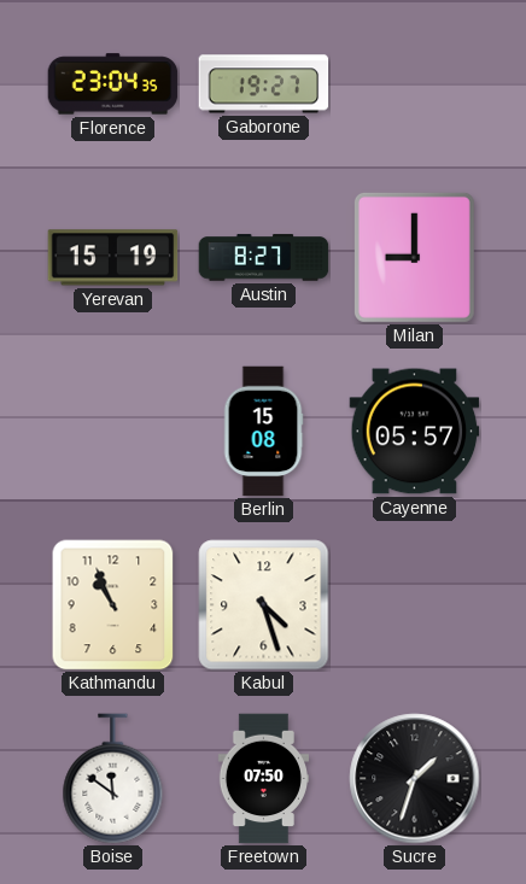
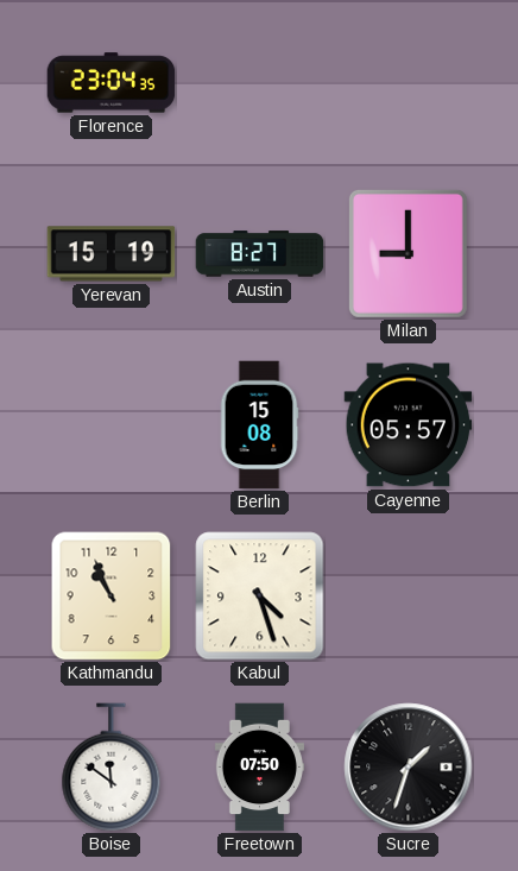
Gaborone: 19:27 -> none
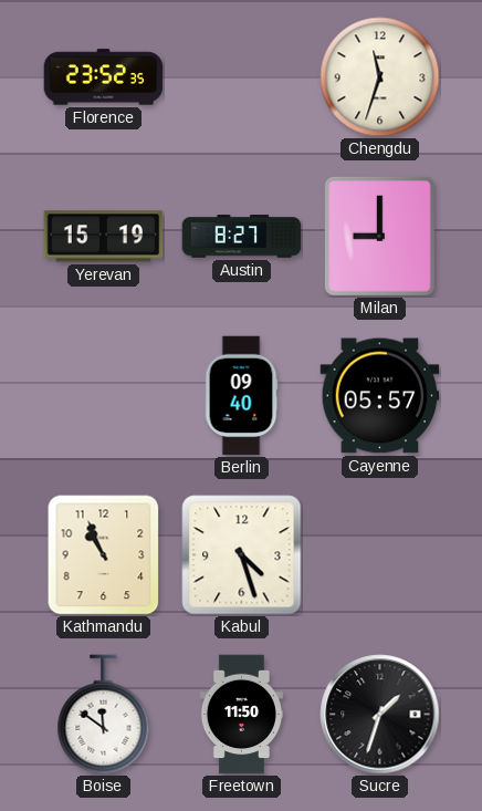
Florence: 23:04 -> 23:52
Chengdu: none -> 11:33
Berlin: 15:08 -> 09:40
Freetown: 07:50 -> 11:50
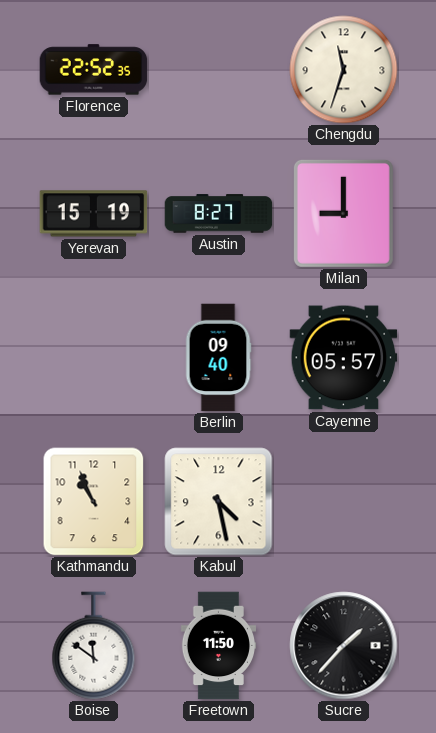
Florence: 23:52 -> 22:52
Kabul: 4:27 -> 4:28
Sucre: 1:33 -> 1:37
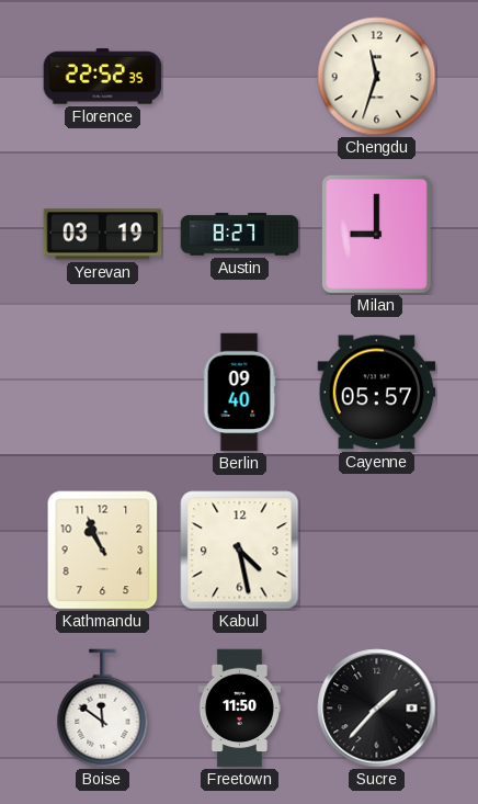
Yerevan: 15:19 -> 03:19
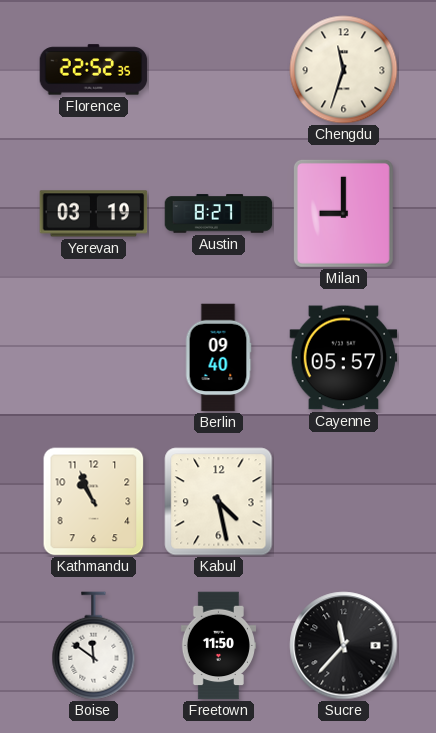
Sucre: 1:37 -> 11:37
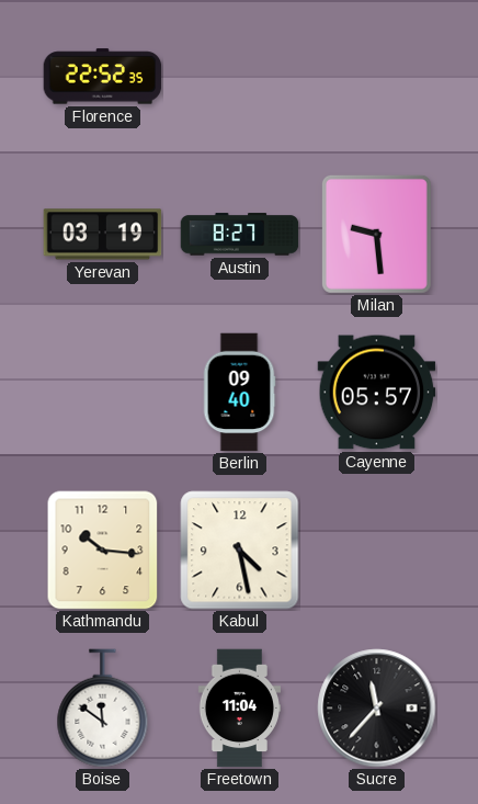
Chengdu: 11:33 -> none
Milan: 9:00 -> 9:29
Kathmandu: 10:56 -> 10:16
Freetown: 11:50 -> 11:04
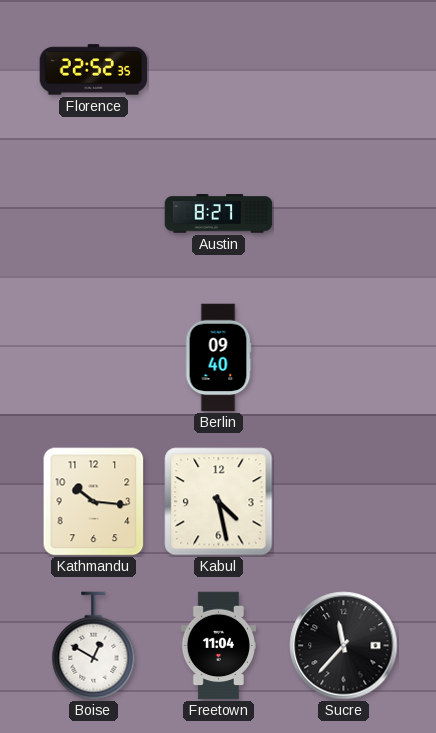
Yerevan: 03:19 -> none
Milan: 9:29 -> none
Cayenne: 05:57 -> none
Boise: 11:51 -> 12:50
